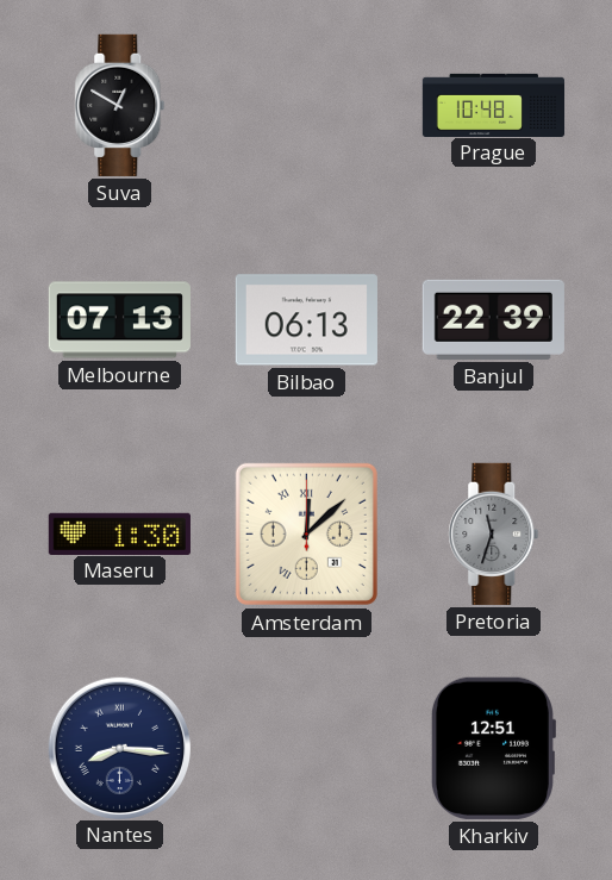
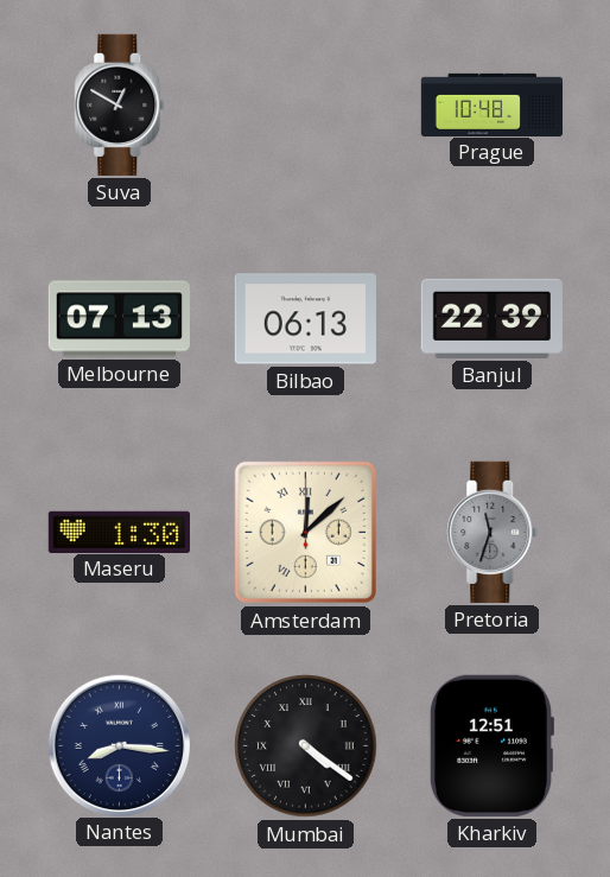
Mumbai: none -> 4:21
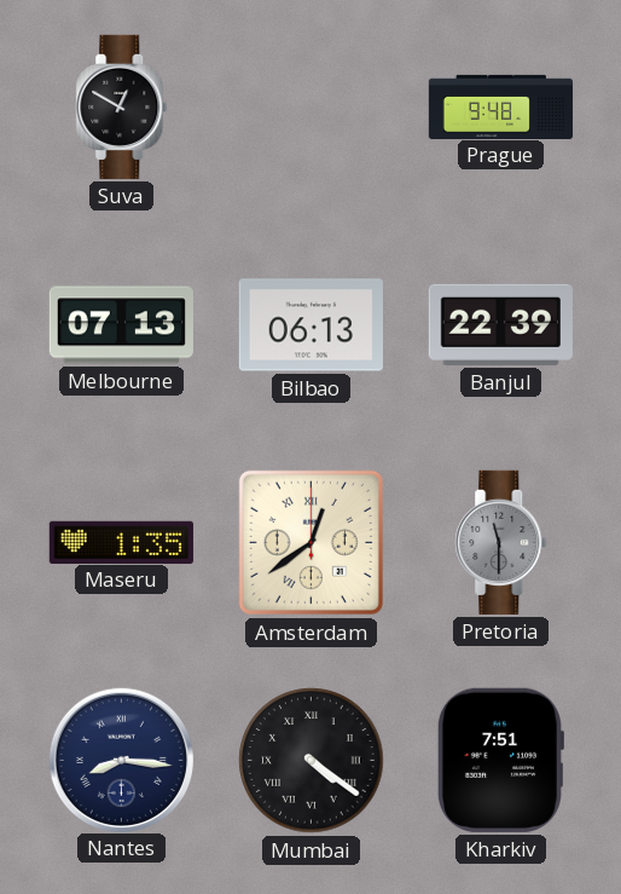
Prague: 10:48 -> 9:48
Maseru: 1:30 -> 1:35
Amsterdam: 12:08 -> 12:39
Pretoria: 11:33 -> 11:30
Kharkiv: 12:51 -> 7:51
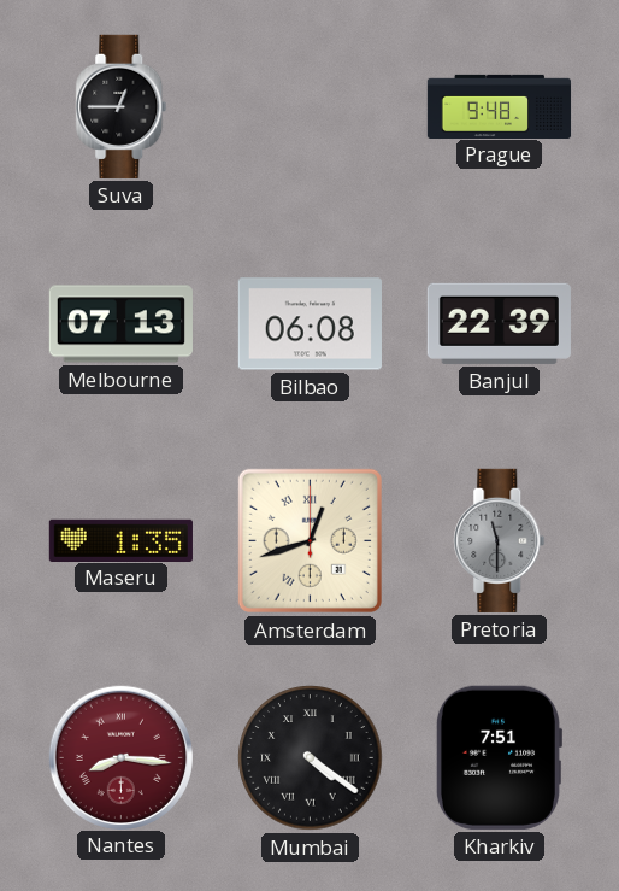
Suva: 12:50 -> 12:45
Bilbao: 06:13 -> 06:08
Amsterdam: 12:39 -> 12:42
Nantes dial: navy -> burgundy
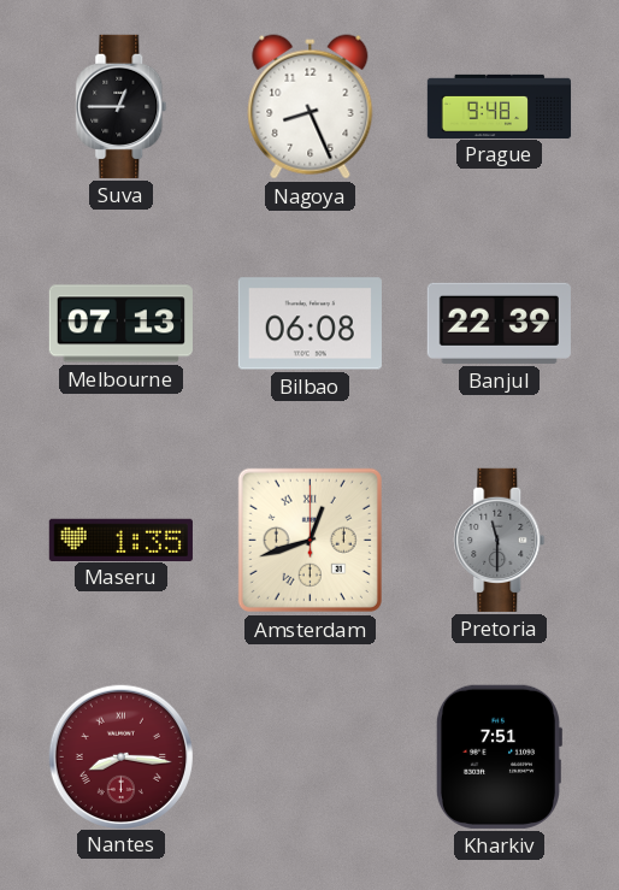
Nagoya: none -> 8:26
Mumbai: 4:21 -> none
